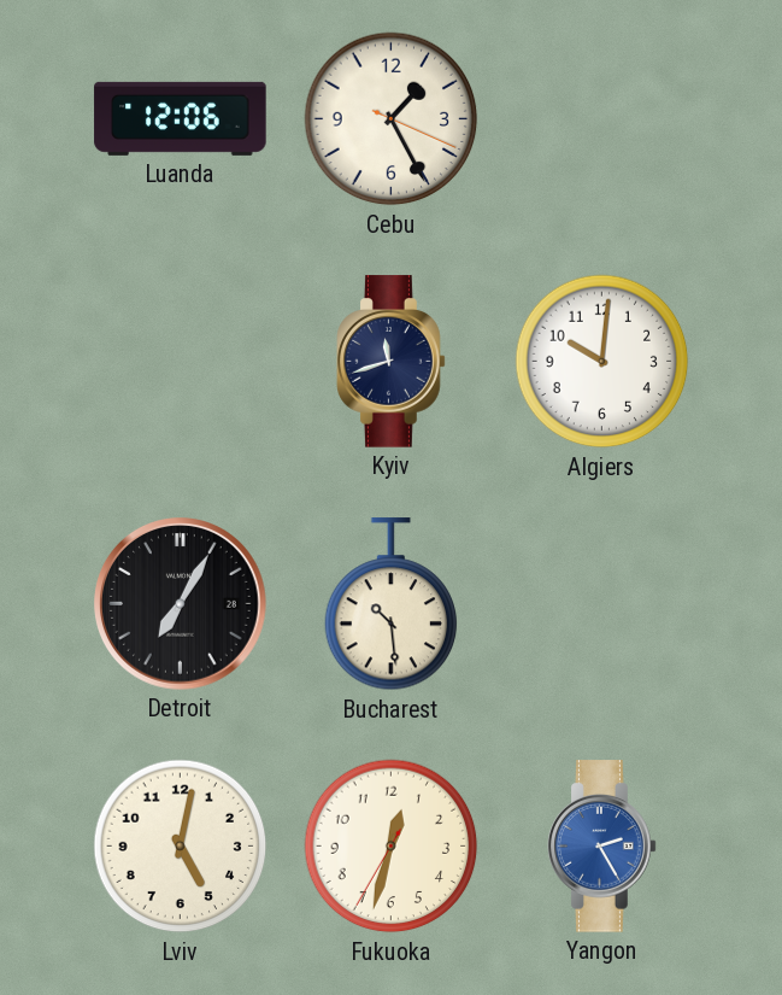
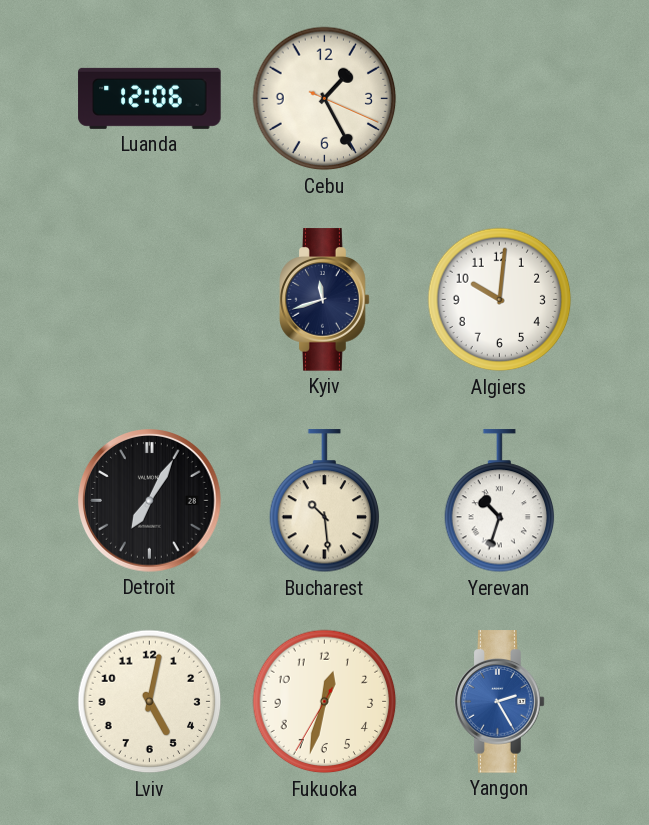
Yerevan: none -> 10:33
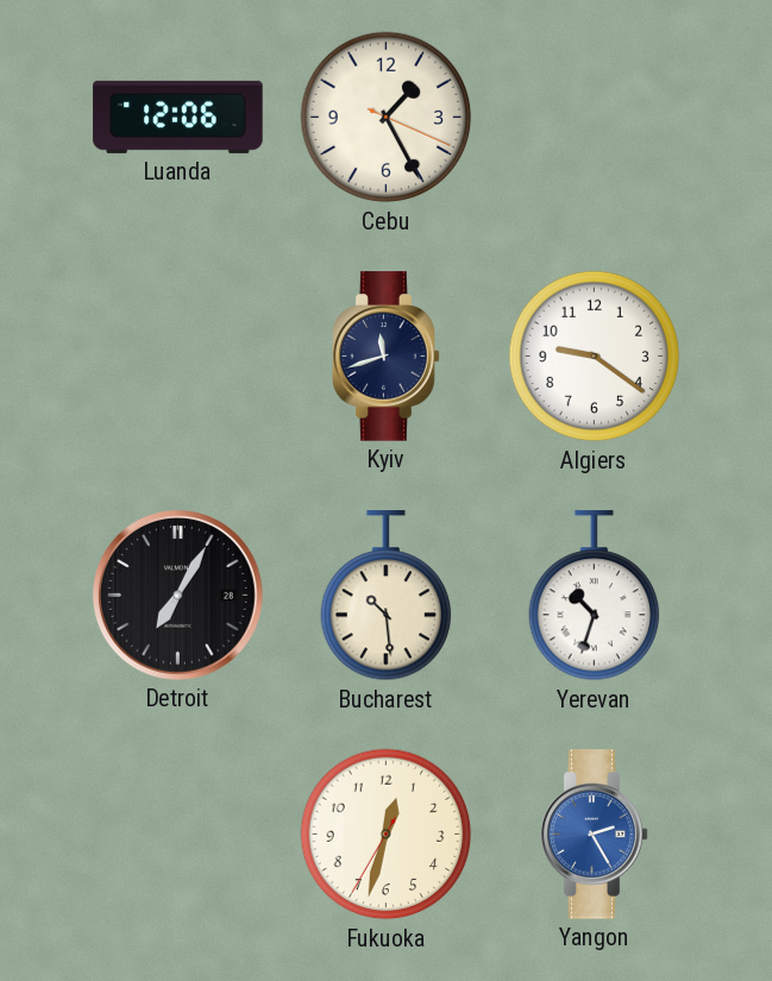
Algiers: 10:01 -> 9:21
Lviv: 5:02 -> none
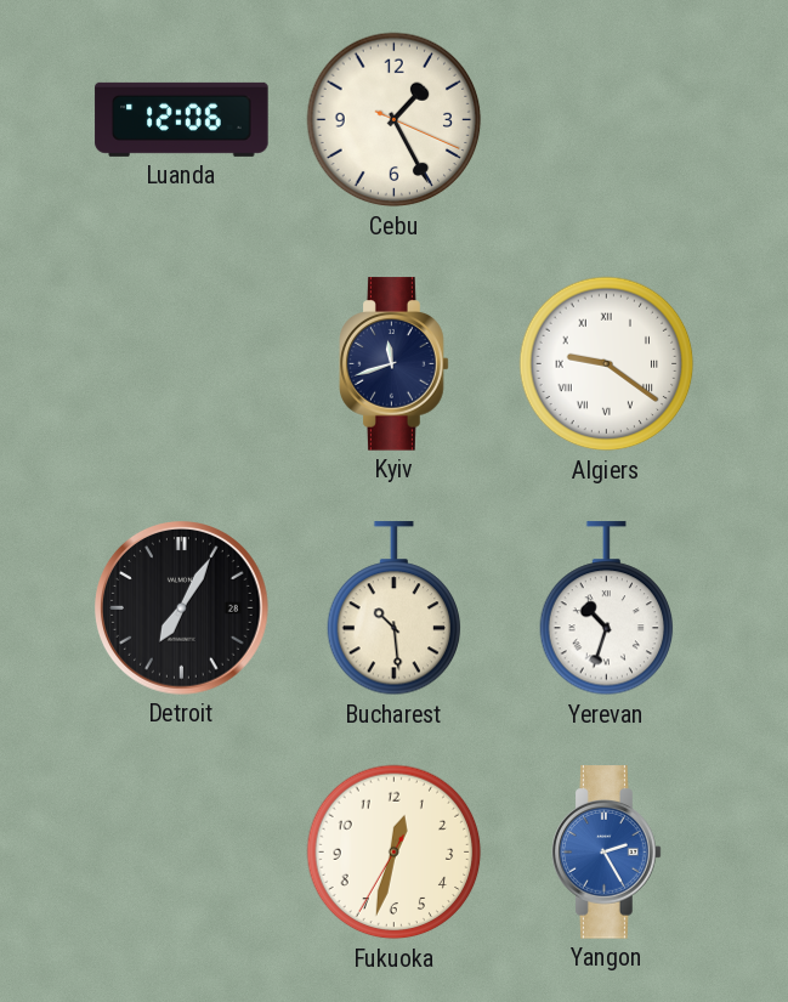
Algiers numerals: Arabic -> Roman
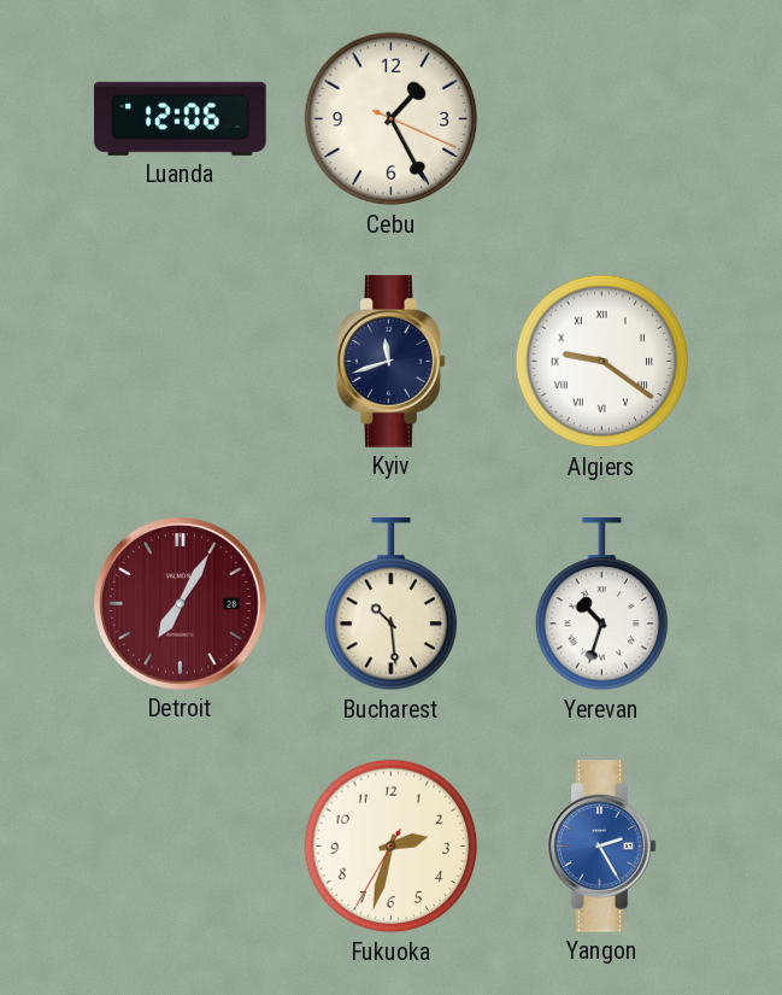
Detroit dial: black -> burgundy
Fukuoka: 12:32 -> 2:32
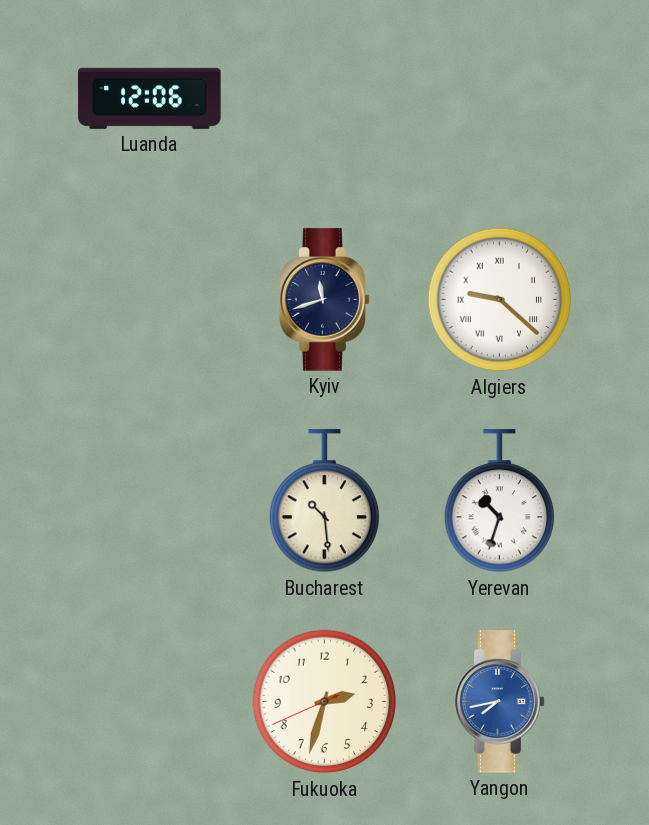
Cebu: 1:25 -> none
Algiers: 9:21 -> 9:22
Detroit: 7:05 -> none
Fukuoka: 2:32:35 -> 2:32:41
Yangon: 2:25 -> 7:43
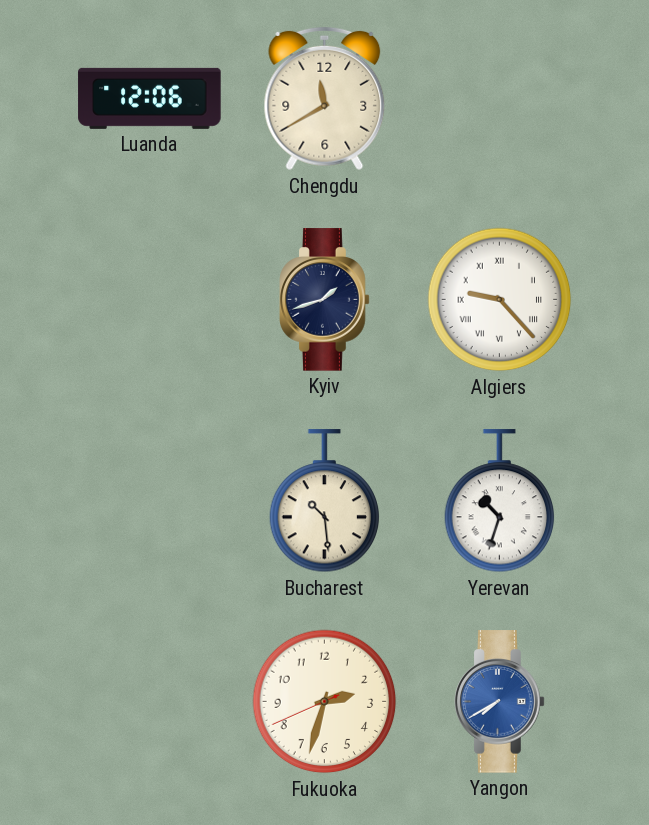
Chengdu: none -> 11:40
Kyiv: 11:42 -> 1:42
Algiers: 9:22 -> 9:23
Yangon: 7:43 -> 7:40
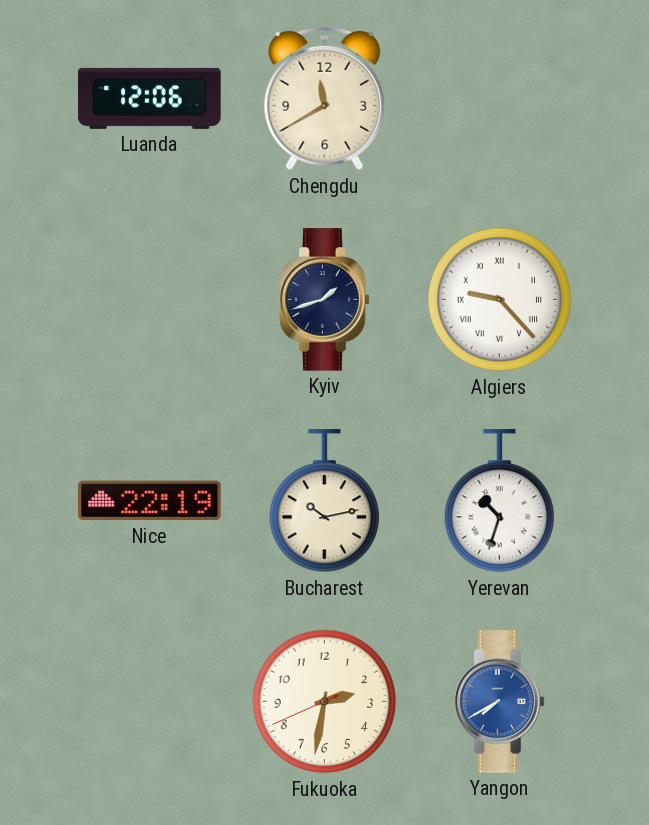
Nice: none -> 22:19
Bucharest: 10:29 -> 10:13
Fukuoka: 2:32 -> 2:31
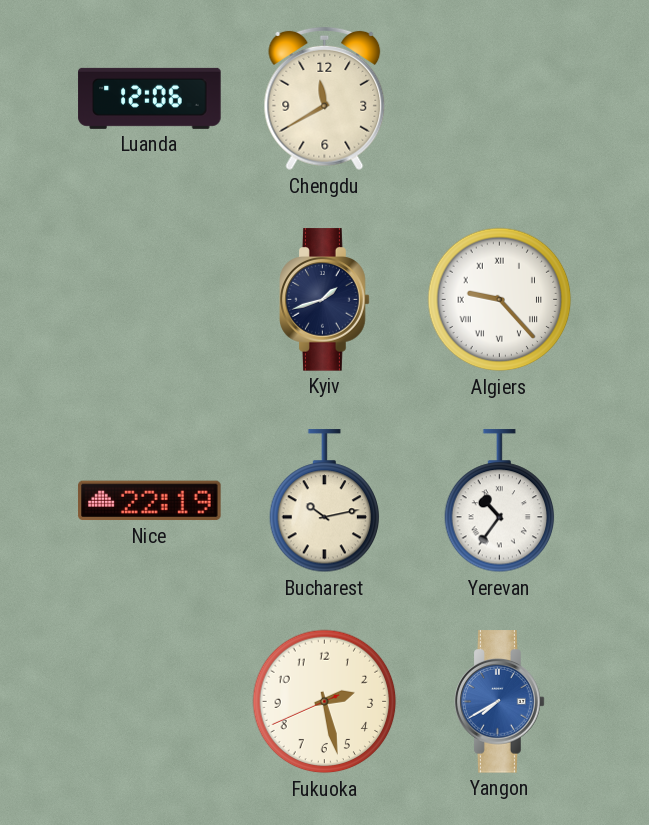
Yerevan: 10:33 -> 10:36
Fukuoka: 2:31 -> 2:27
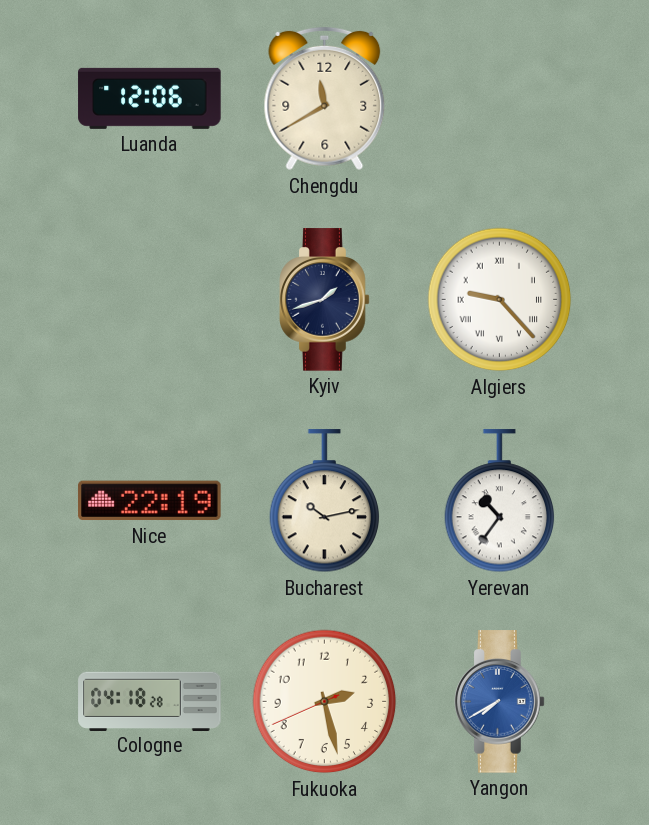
Cologne: none -> 04:18
